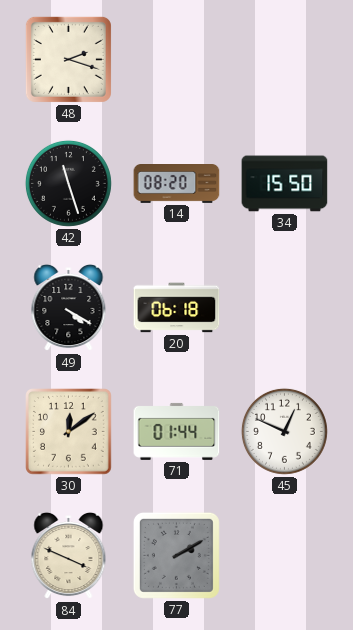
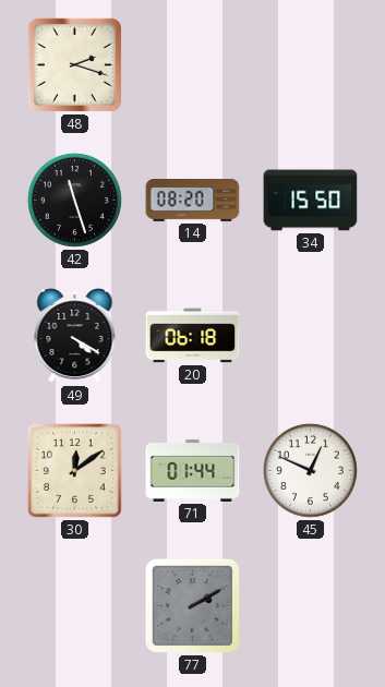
84: 3:49 -> none
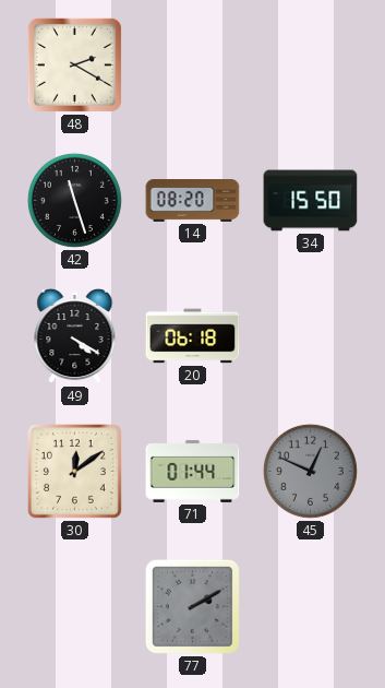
48: 2:18 -> 2:20
45 dial: white -> grey
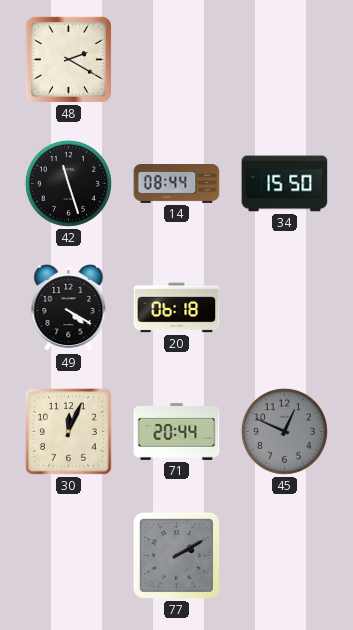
14: 08:20 -> 08:44
30: 12:09 -> 12:04
71: 01:44 -> 20:44
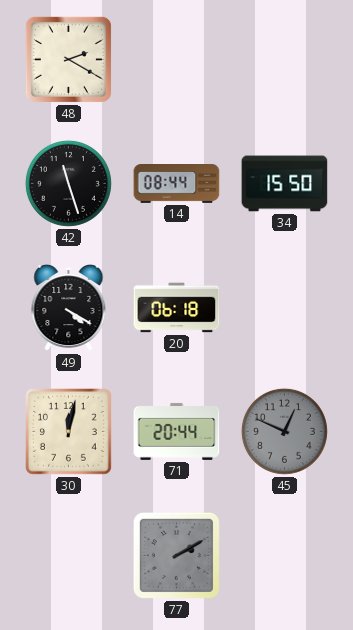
30: 12:04 -> 12:02
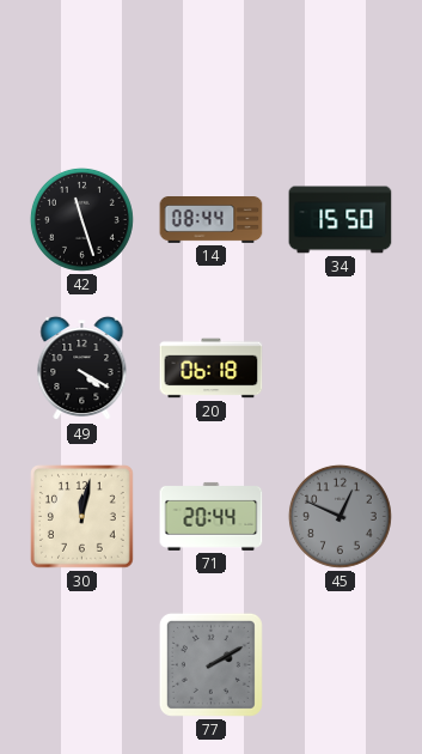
48: 2:20 -> none
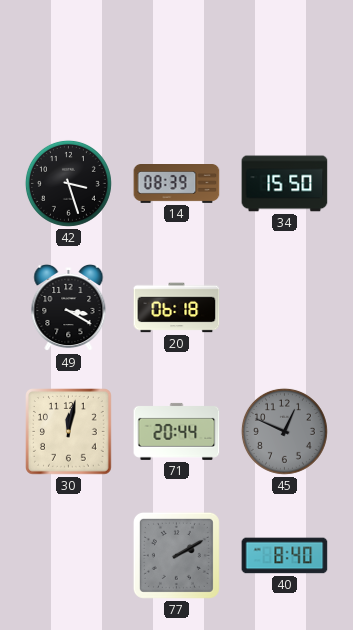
42: 11:27 -> 3:27
14: 08:44 -> 08:39
49: 4:20 -> 3:20
40: none -> 8:40
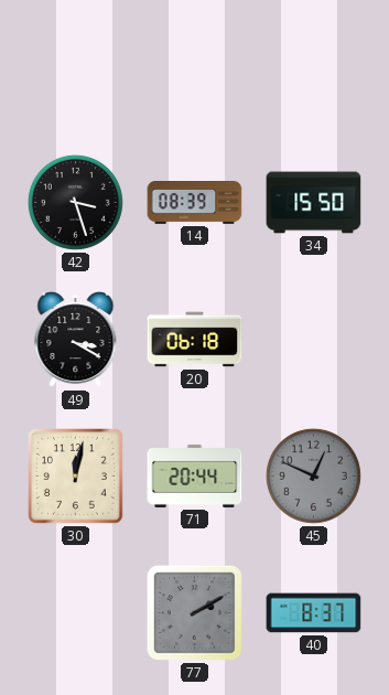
40: 8:40 -> 8:37
